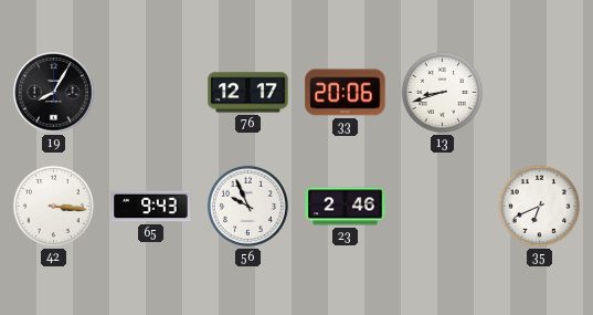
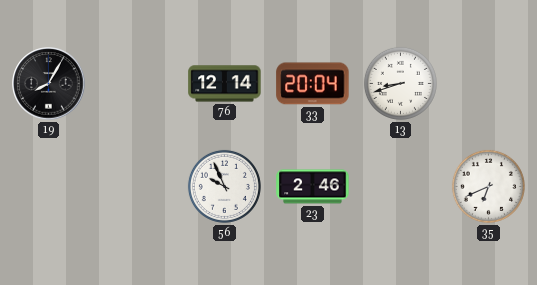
76: 12:17 -> 12:14
33: 20:06 -> 20:04
42: 3:16 -> none
65: 9:43 -> none
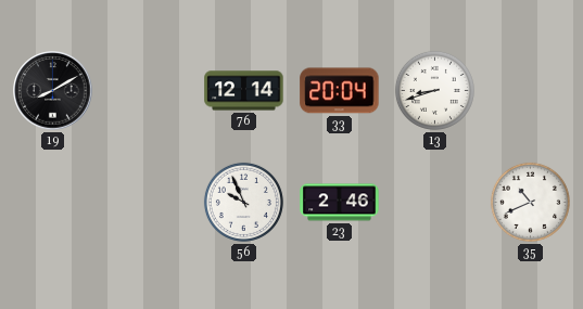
19: 8:05 -> 8:10
35: 6:41 -> 10:41
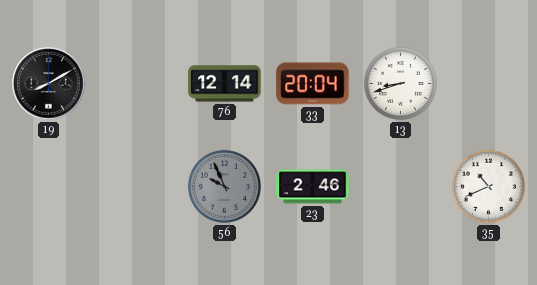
56 dial: white -> grey
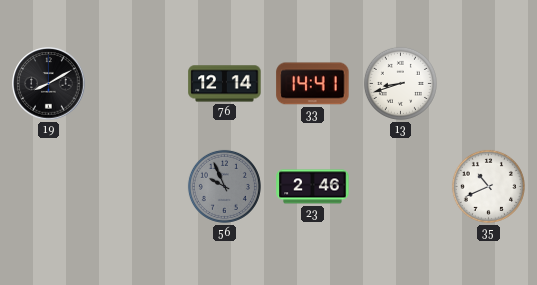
33: 20:04 -> 14:41
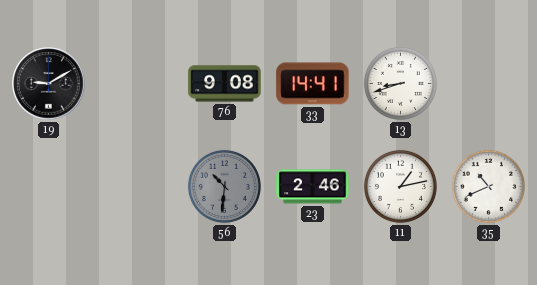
19: 8:10 -> 9:10
76: 12:14 -> 9:08
56: 9:56 -> 10:31
11: none -> 1:13
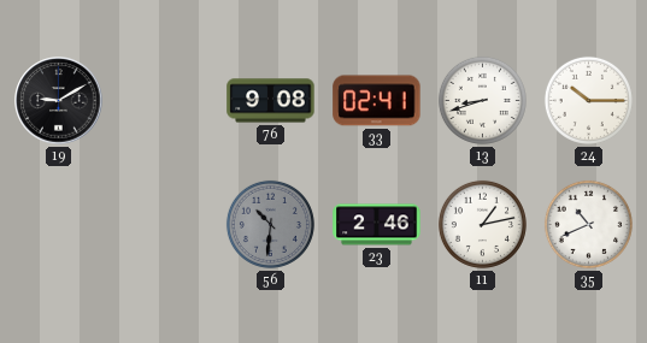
33: 14:41 -> 02:41
24: none -> 10:15
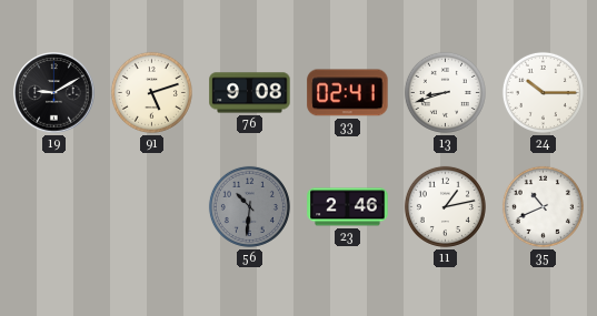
91: none -> 5:12
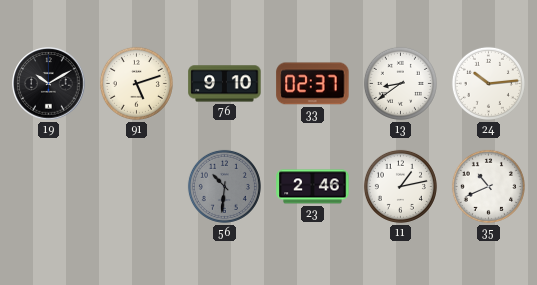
19: 9:10 -> 10:10
76: 9:08 -> 9:10
33: 02:41 -> 02:37
13: 8:42 -> 8:39
24: 10:15 -> 10:14
